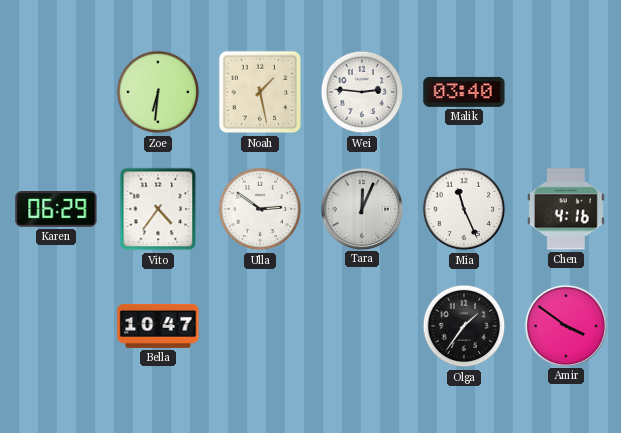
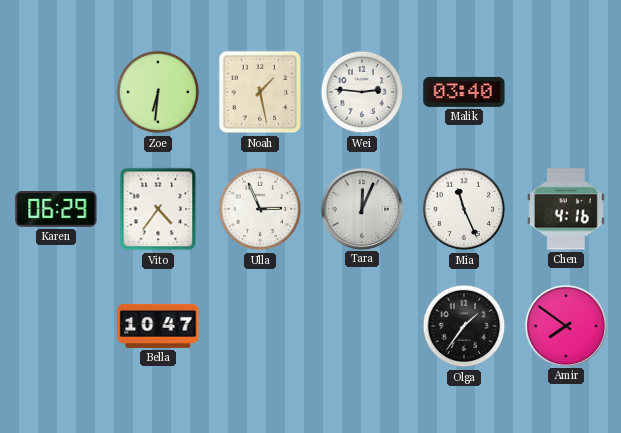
Ulla: 2:51 -> 2:56
Amir: 3:51 -> 7:51
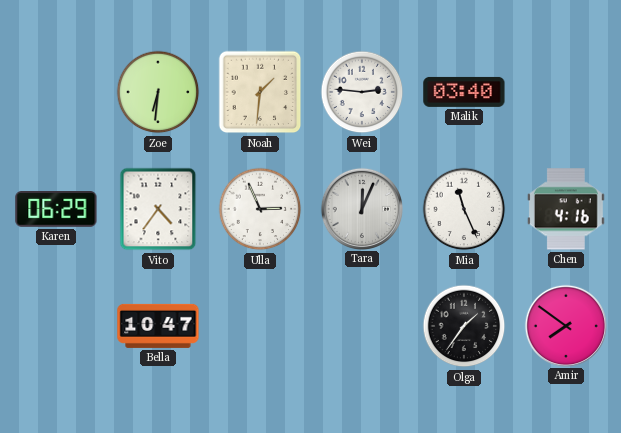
Noah: 1:28 -> 1:31
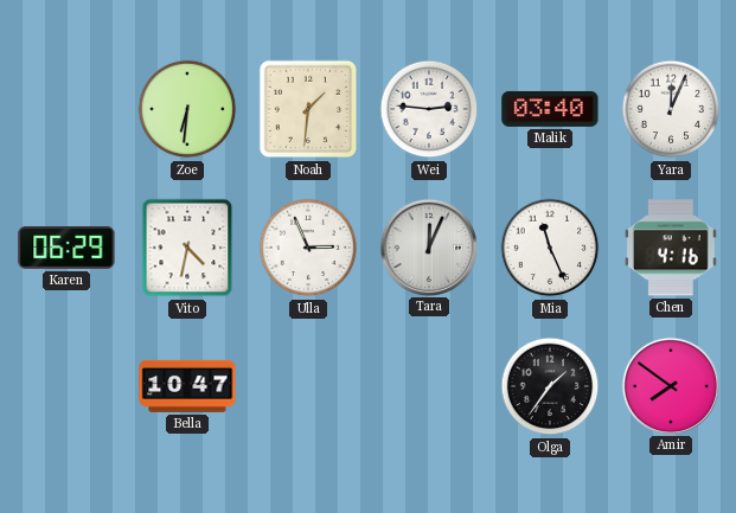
Yara: none -> 12:04
Vito: 4:36 -> 4:32
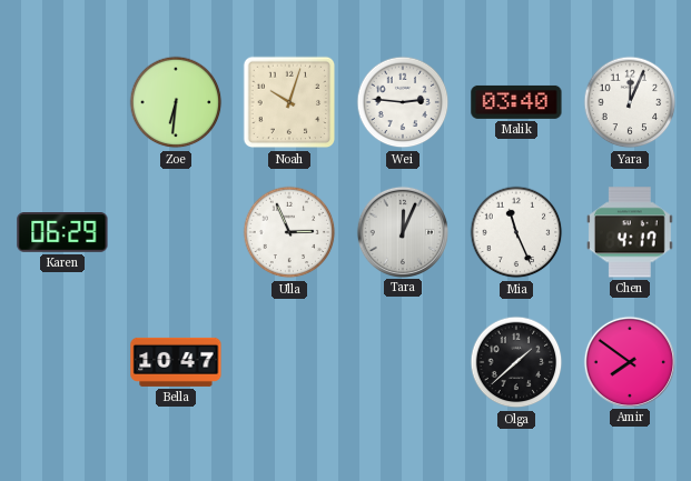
Noah: 1:31 -> 10:03
Vito: 4:32 -> none
Chen: 4:16 -> 4:17
Olga: 1:36 -> 1:38
